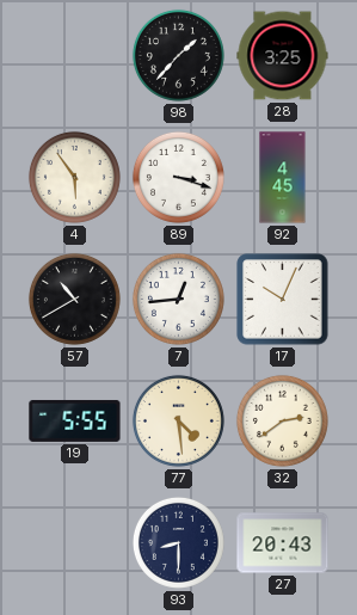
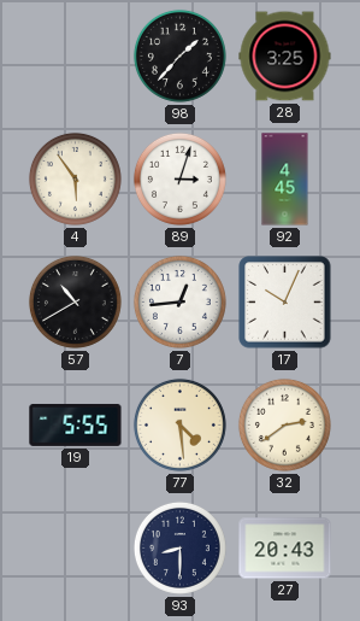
89: 3:18 -> 3:03
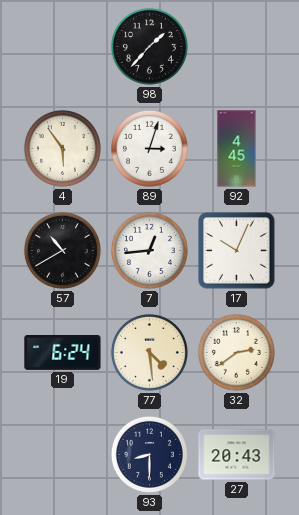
28: 3:25 -> none
19: 5:55 -> 6:24
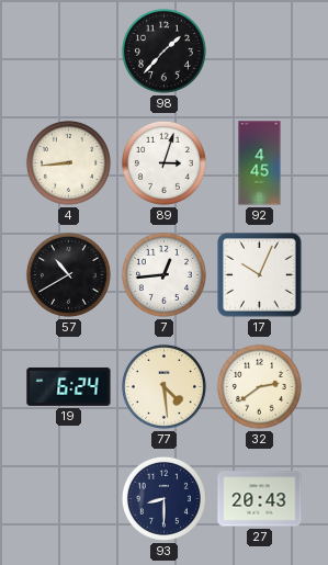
4: 5:54 -> 8:44
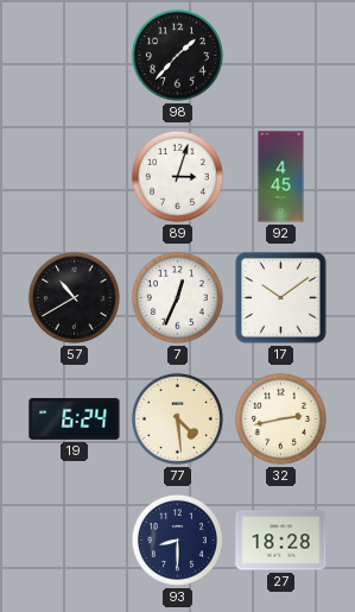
4: 8:44 -> none
7: 12:44 -> 12:34
17: 10:04 -> 10:09
32: 2:39 -> 2:43
27: 20:43 -> 18:28
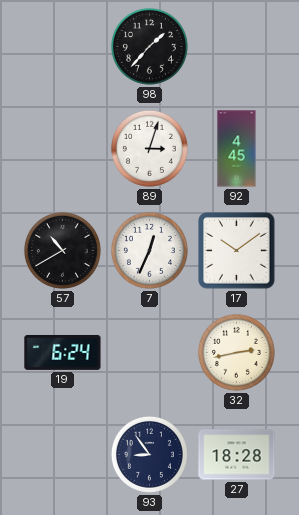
77: 4:29 -> none
93: 8:30 -> 8:54
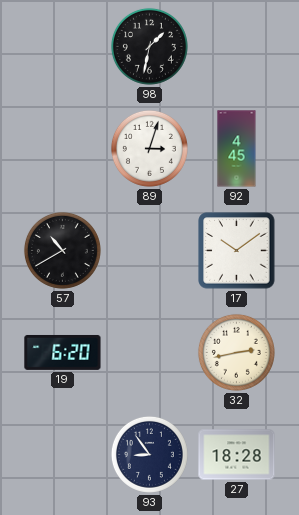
98: 1:37 -> 1:32
7: 12:34 -> none
19: 6:24 -> 6:20
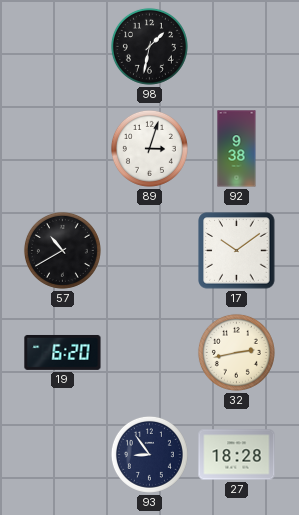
92: 4:45 -> 9:38
